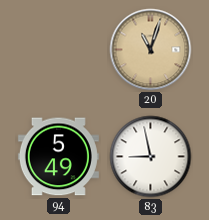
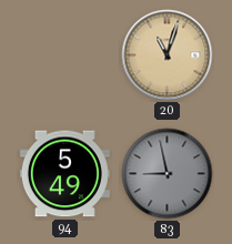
83 dial: white -> grey
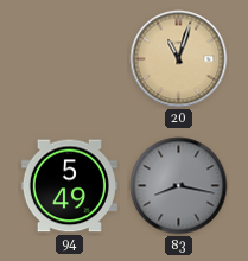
83: 8:58 -> 8:17
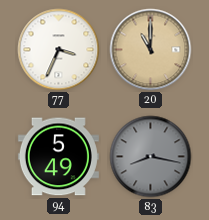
77: none -> 3:34
20: 11:03 -> 11:00
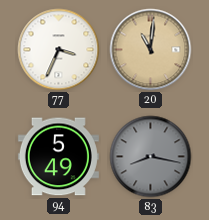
20: 11:00 -> 11:01
